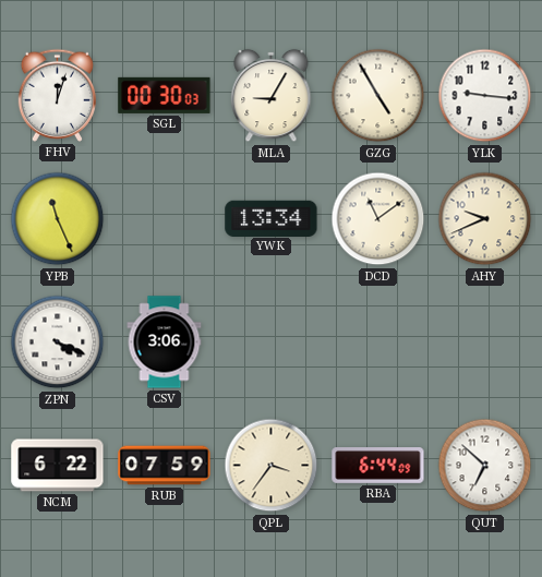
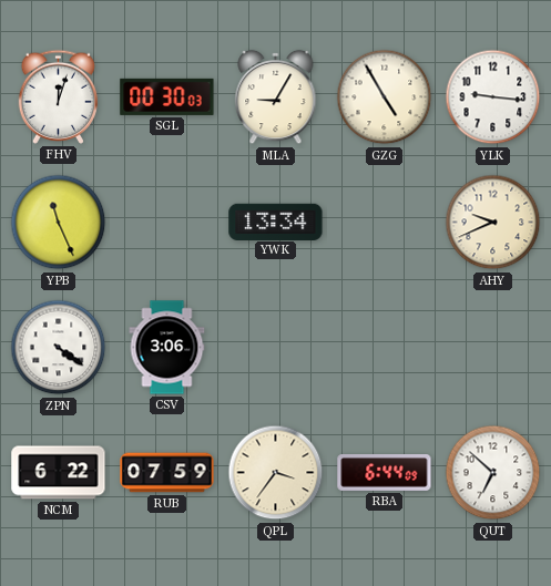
DCD: 11:09 -> none
ZPN: 4:19 -> 4:21
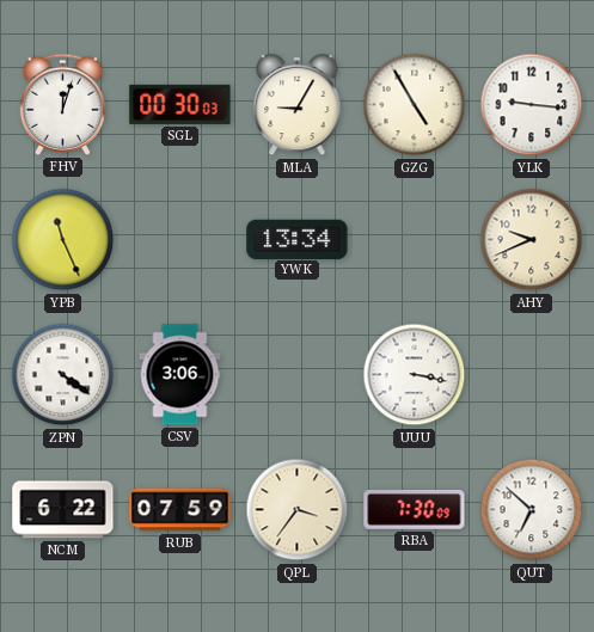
UUU: none -> 3:17
RBA: 6:44 -> 7:30
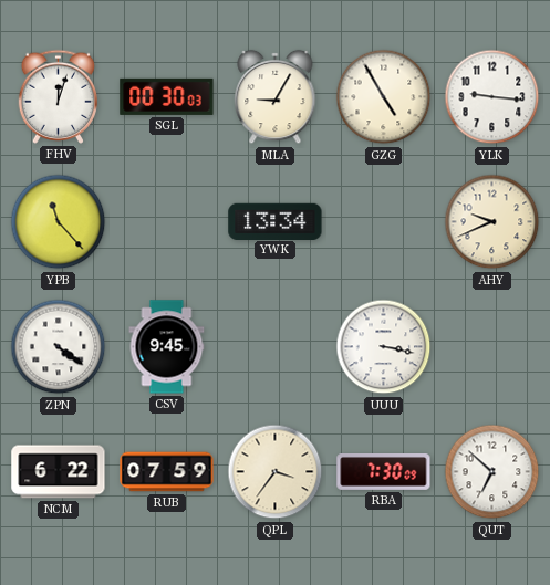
YPB: 11:26 -> 11:23
CSV: 3:06 -> 9:45
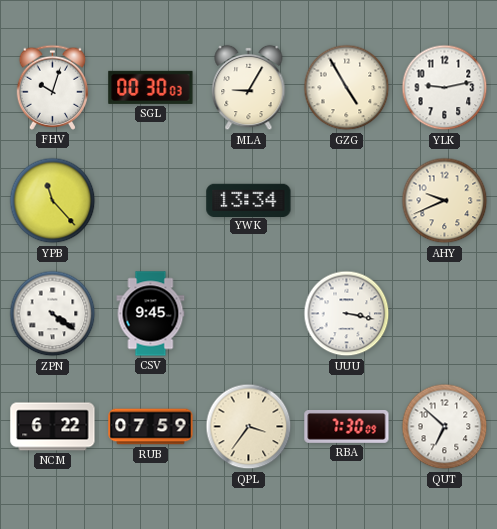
FHV: 12:03 -> 10:03
YLK: 9:16 -> 9:13
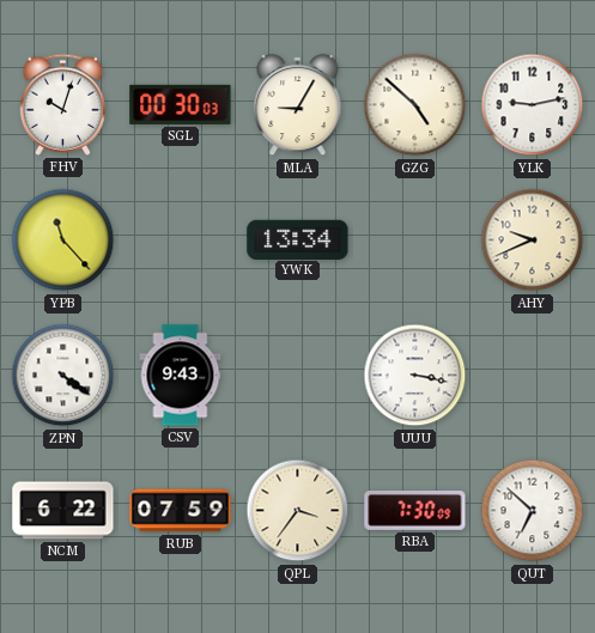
GZG: 4:55 -> 4:52
CSV: 9:45 -> 9:43
